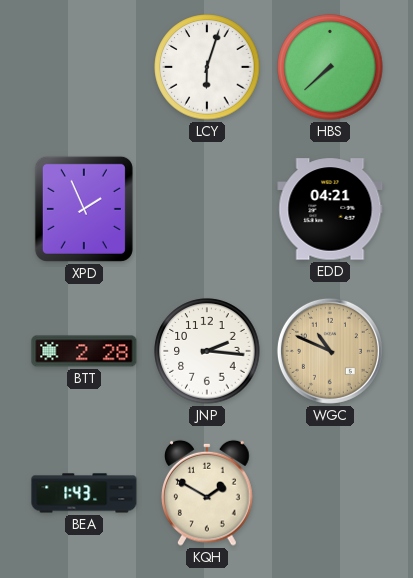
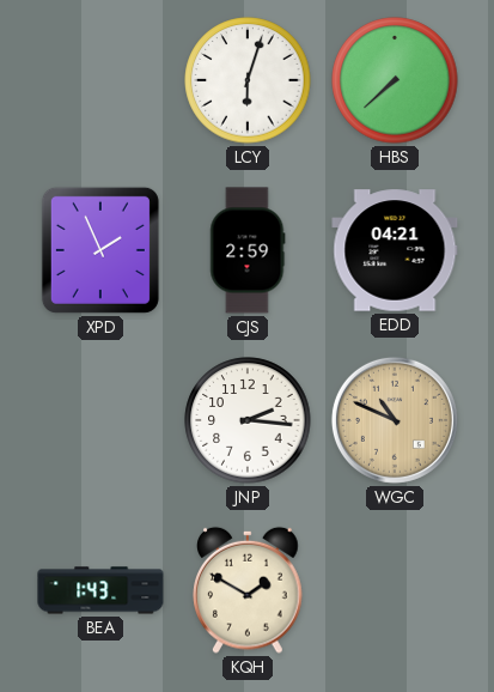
CJS: none -> 2:59
BTT: 2:28 -> none
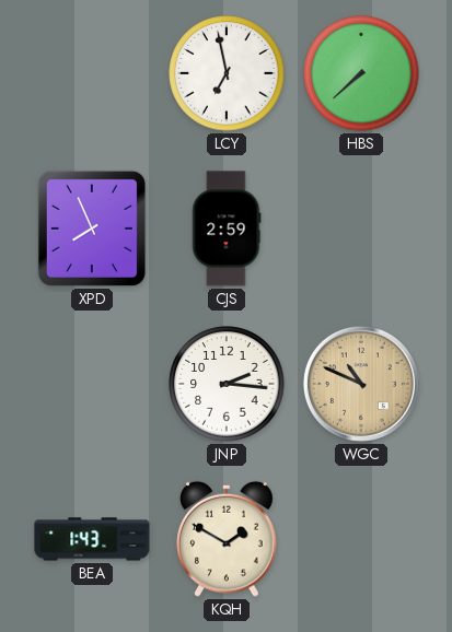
LCY: 6:03 -> 6:58
XPD: 1:56 -> 7:56
EDD: 04:21 -> none
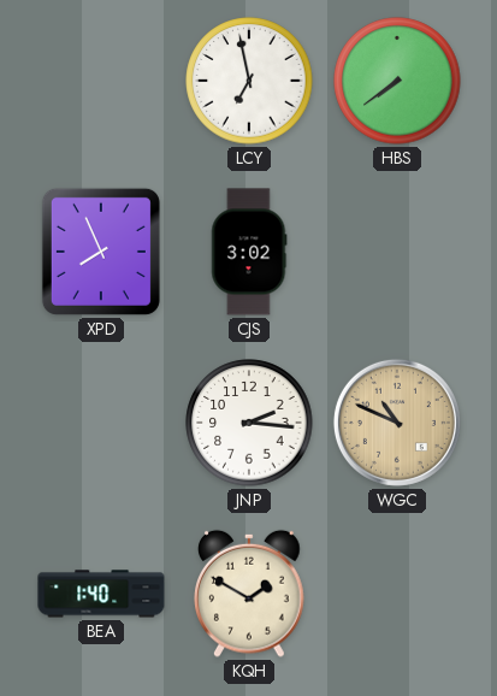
HBS: 7:38 -> 7:39
CJS: 2:59 -> 3:02
BEA: 1:43 -> 1:40
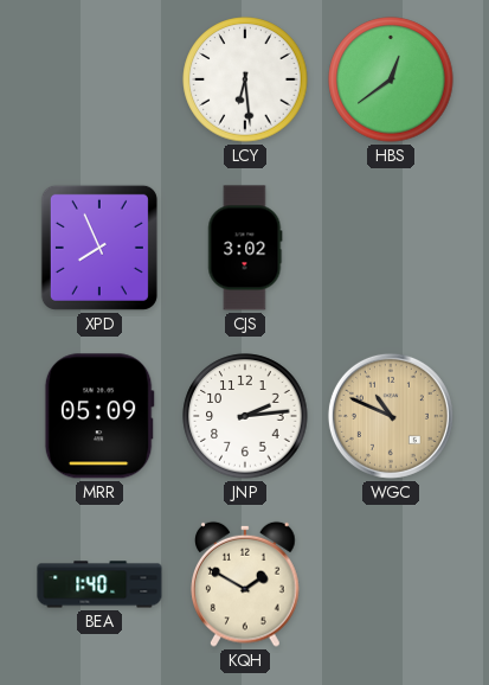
LCY: 6:58 -> 6:29
HBS: 7:39 -> 12:39
MRR: none -> 05:09
JNP: 2:16 -> 2:14
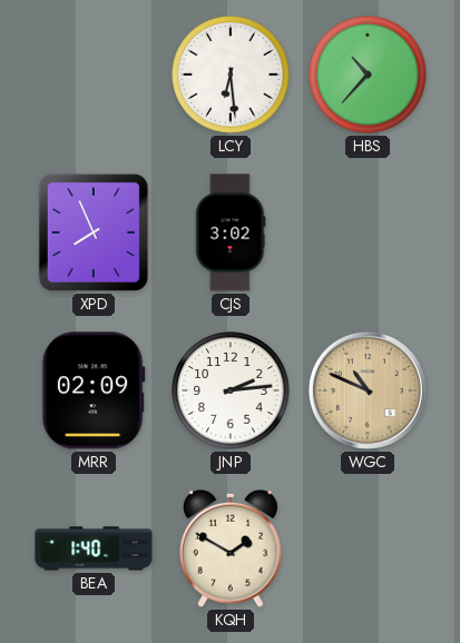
HBS: 12:39 -> 10:37
MRR: 05:09 -> 02:09
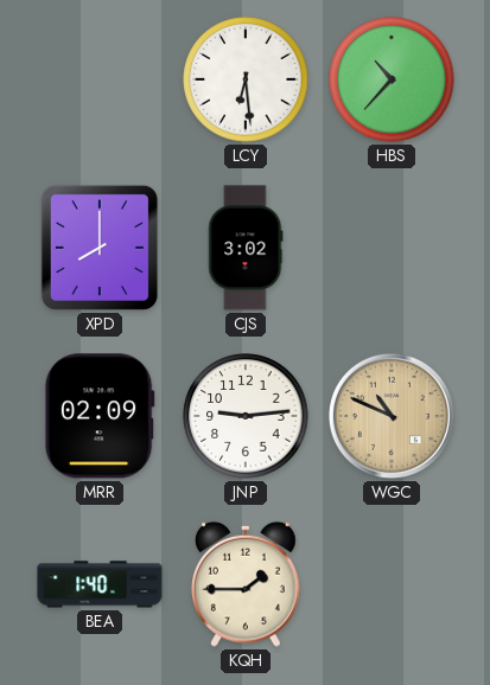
XPD: 7:56 -> 8:00
JNP: 2:14 -> 9:14
KQH: 1:50 -> 1:45
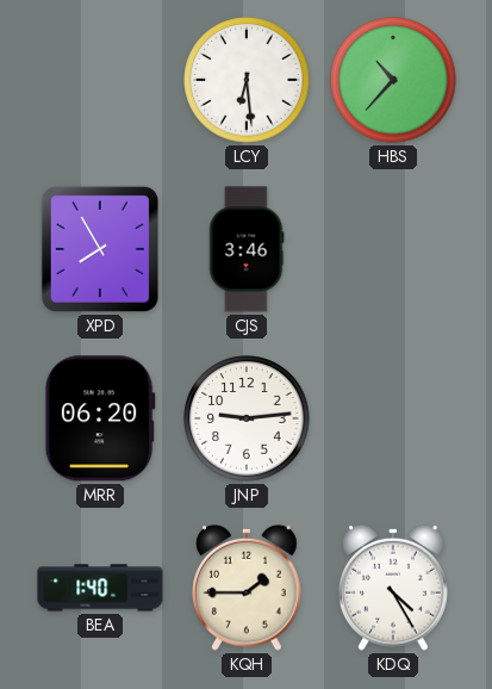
XPD: 8:00 -> 7:55
CJS: 3:02 -> 3:46
MRR: 02:09 -> 06:20
WGC: 10:49 -> none
KDQ: none -> 4:25
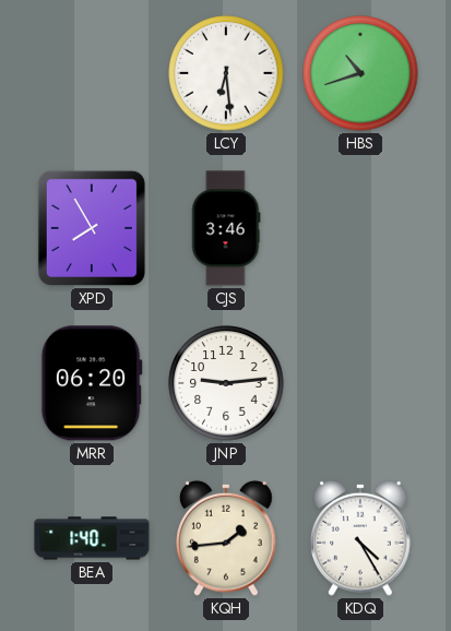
HBS: 10:37 -> 10:42
KQH: 1:45 -> 1:44
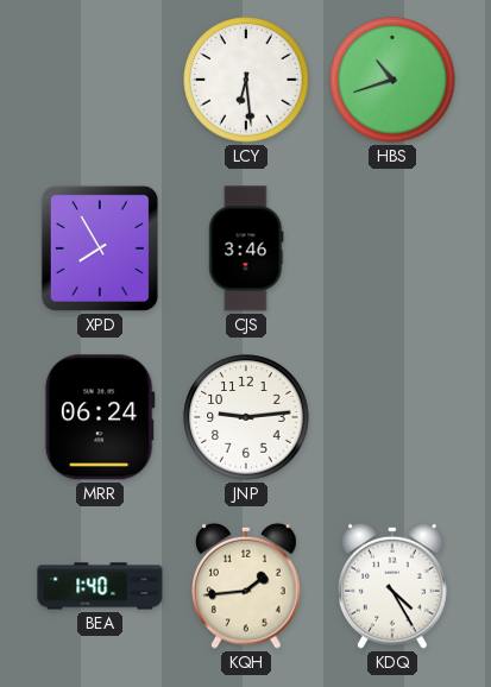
MRR: 06:20 -> 06:24
